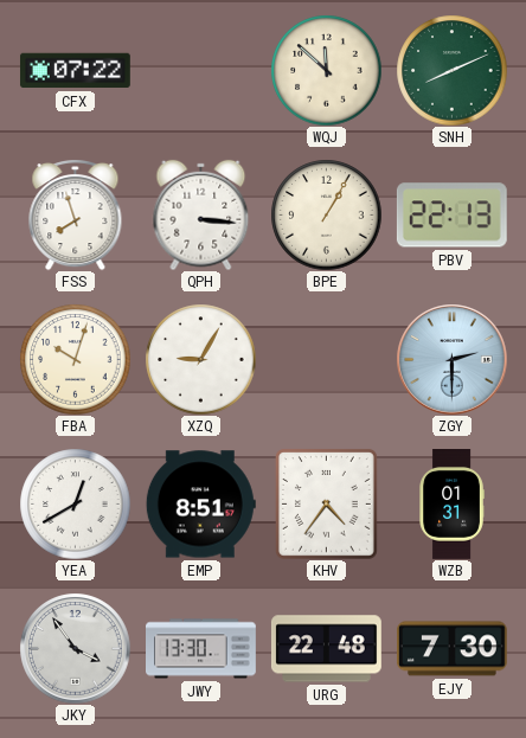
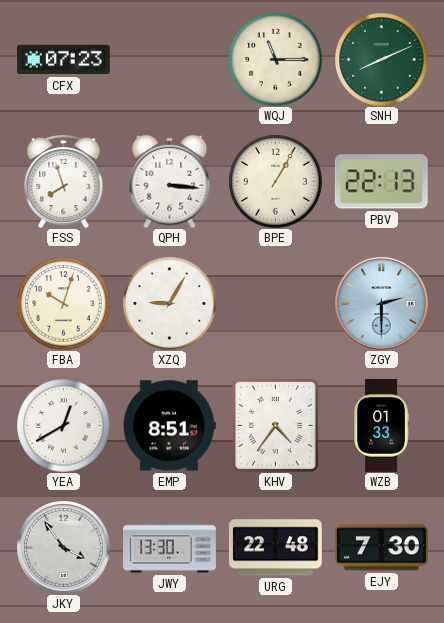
CFX: 07:22 -> 07:23
WQJ: 11:52 -> 11:15
WZB: 01:31 -> 01:33
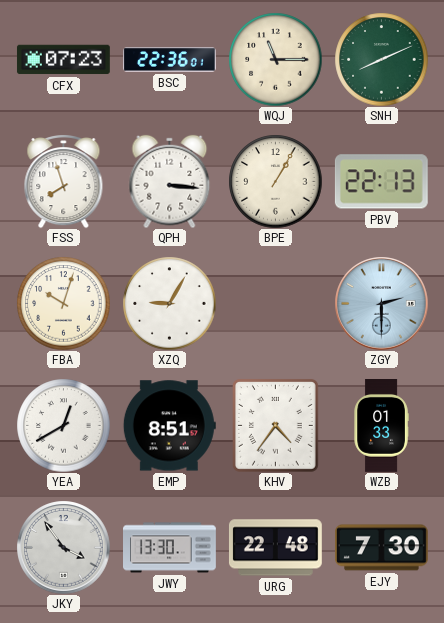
BSC: none -> 22:36
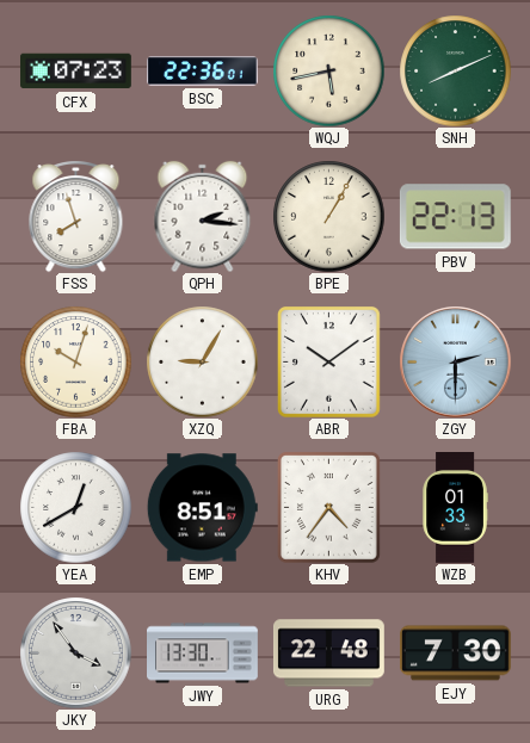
WQJ: 11:15 -> 5:43
QPH: 3:16 -> 2:16
ABR: none -> 10:09
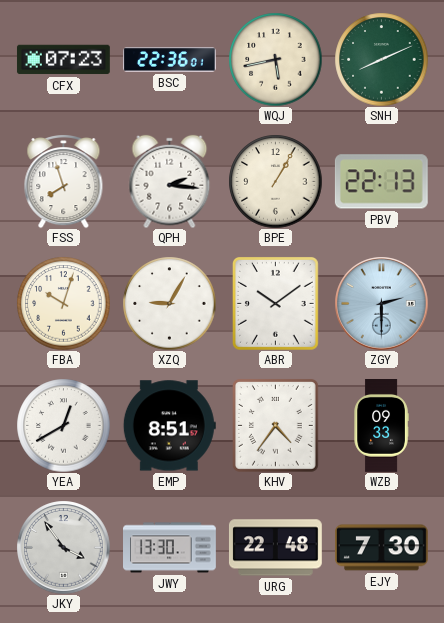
WZB: 01:33 -> 09:33
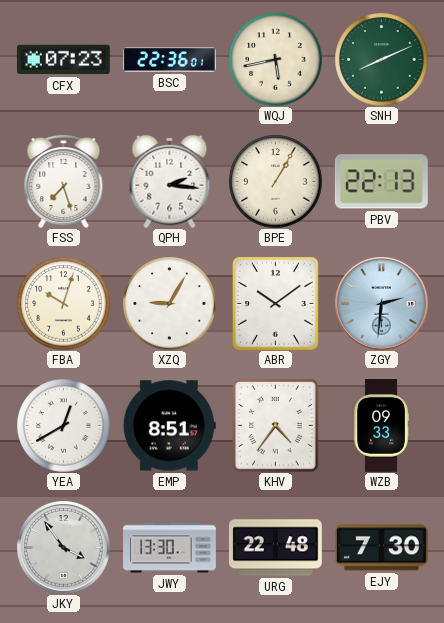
FSS: 7:57 -> 7:27
ZGY: 2:30 -> 2:31
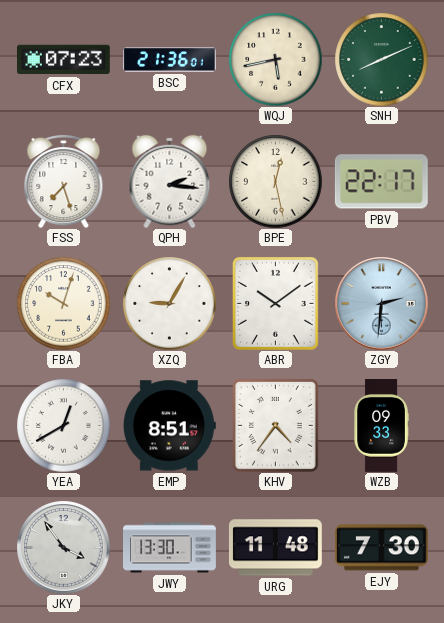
BSC: 22:36 -> 21:36
BPE: 1:05 -> 12:28
PBV: 22:13 -> 22:17
URG: 22:48 -> 11:48
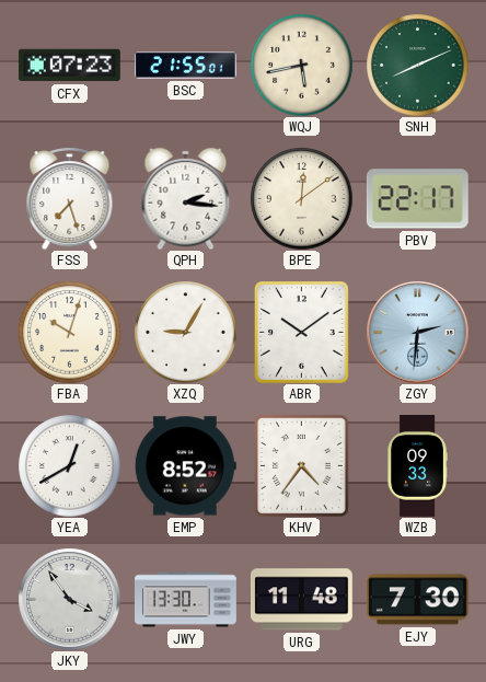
BSC: 21:36 -> 21:55
BPE: 12:28 -> 12:09
EMP: 8:51 -> 8:52
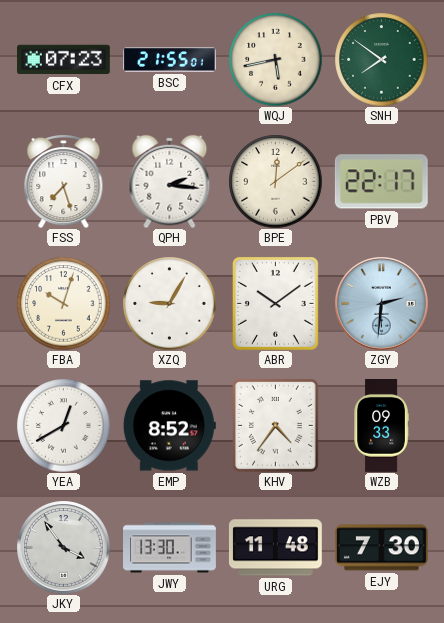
SNH: 8:11 -> 7:51
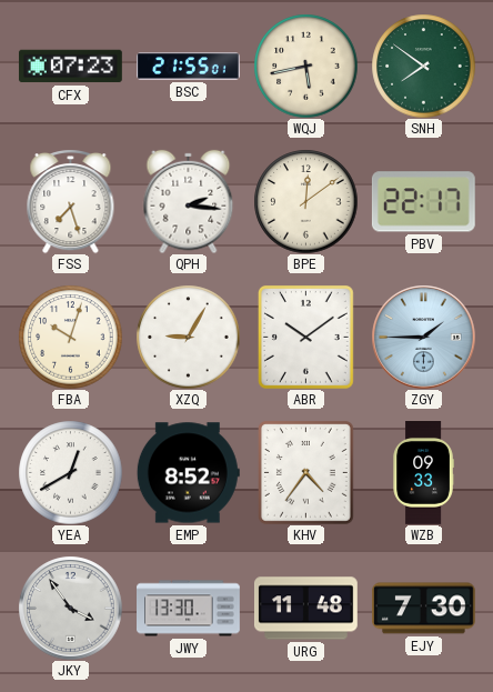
ZGY: 2:31 -> 1:45
